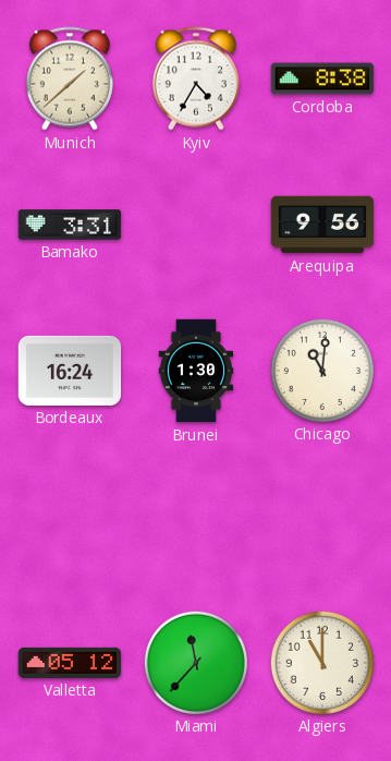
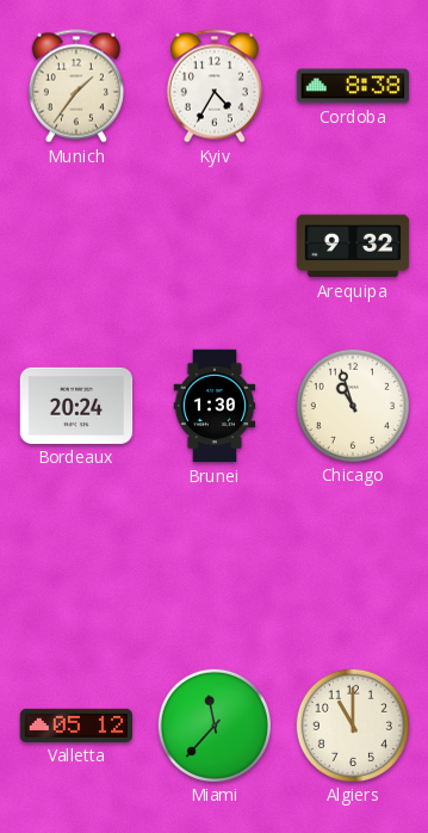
Munich: 1:38 -> 1:36
Bamako: 3:31 -> none
Arequipa: 9:56 -> 9:32
Bordeaux: 16:24 -> 20:24
Chicago: 11:01 -> 10:57
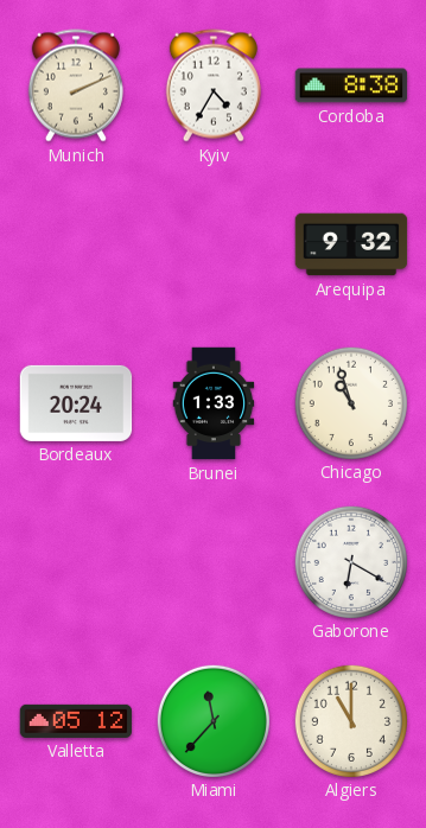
Munich: 1:36 -> 2:11
Brunei: 1:30 -> 1:33
Gaborone: none -> 6:20
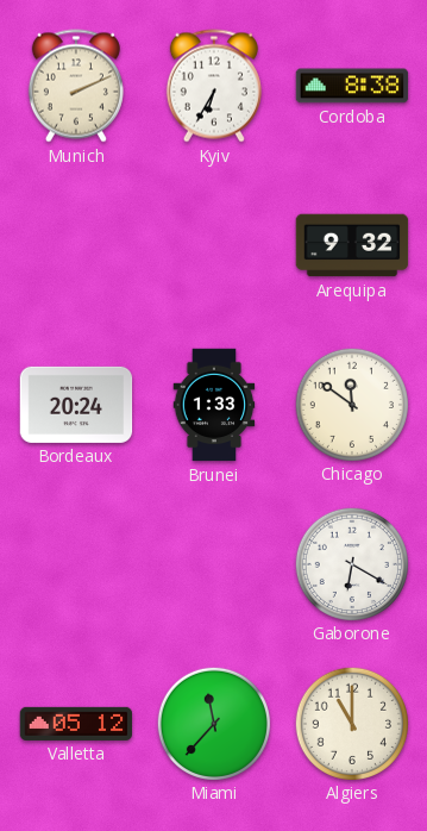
Kyiv: 4:35 -> 6:35
Chicago: 10:57 -> 11:51
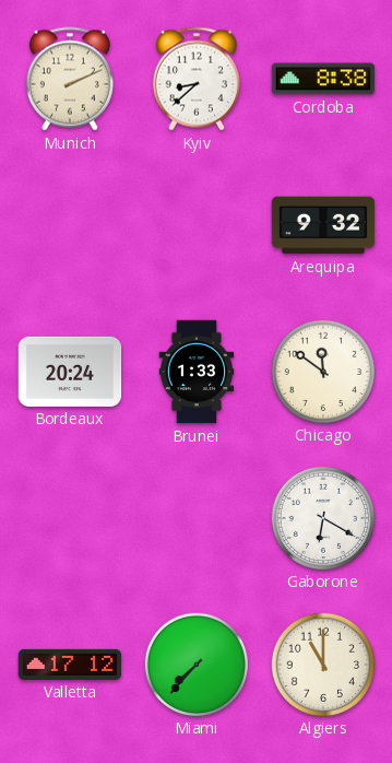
Kyiv: 6:35 -> 8:38
Valletta: 05:12 -> 17:12
Miami: 11:37 -> 7:37
